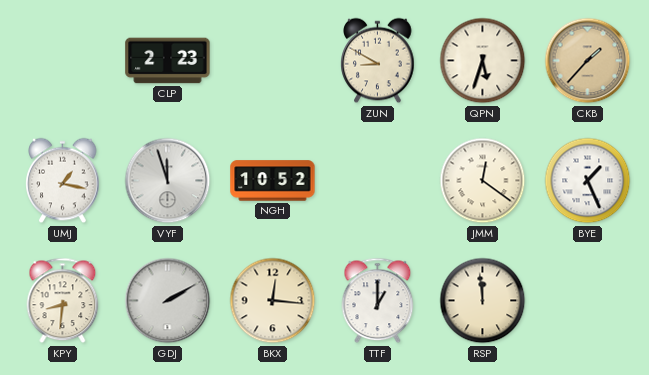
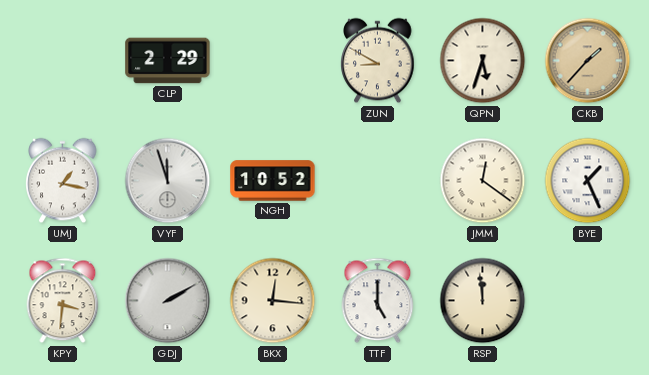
CLP: 2:23 -> 2:29
KPY: 8:31 -> 3:31
TTF: 1:00 -> 5:00
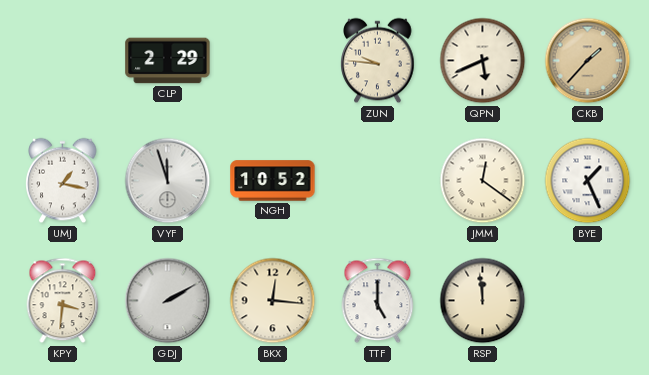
ZUN: 8:50 -> 9:46
QPN: 5:33 -> 5:41
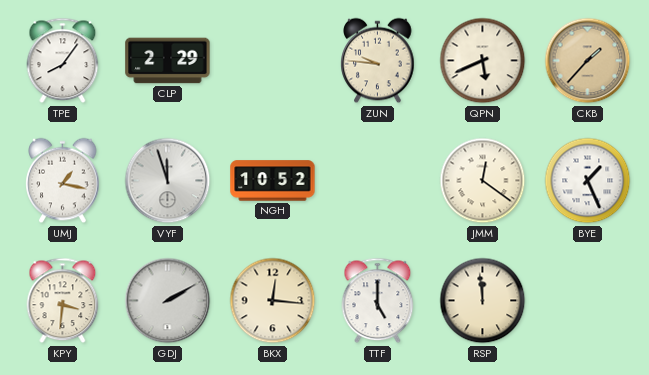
TPE: none -> 8:06
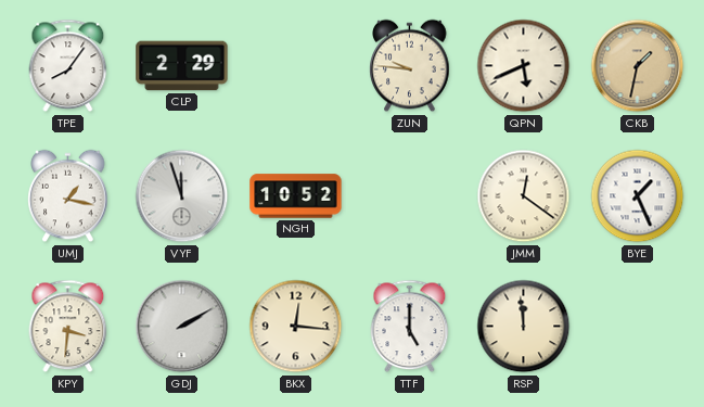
CKB: 1:37 -> 1:32
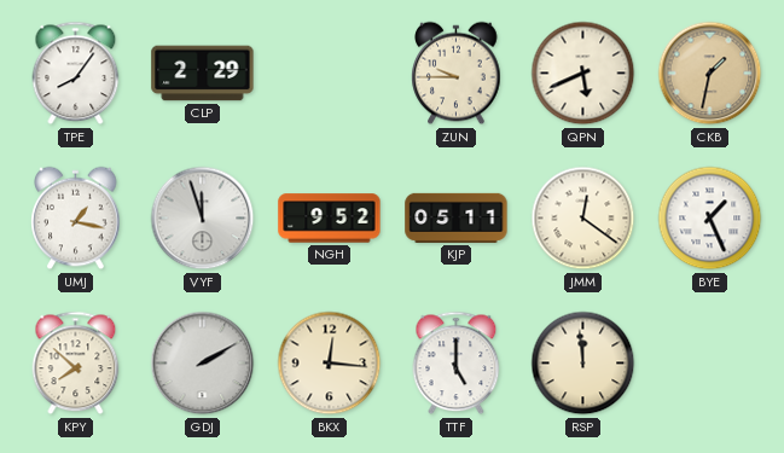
ZUN: 9:46 -> 9:45
NGH: 10:52 -> 9:52
KJP: none -> 05:11
KPY: 3:31 -> 7:52
